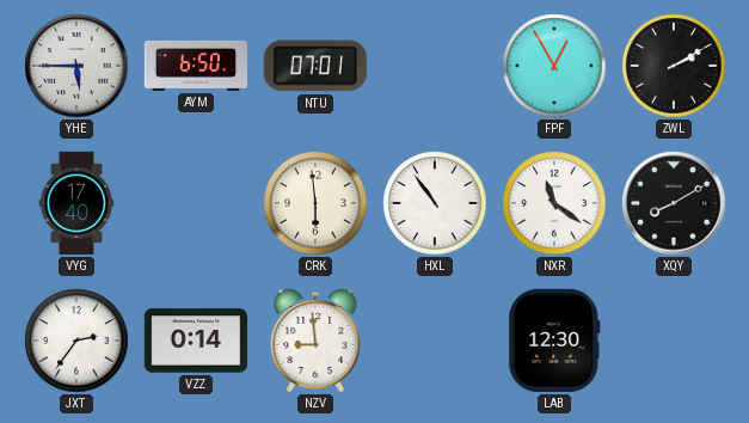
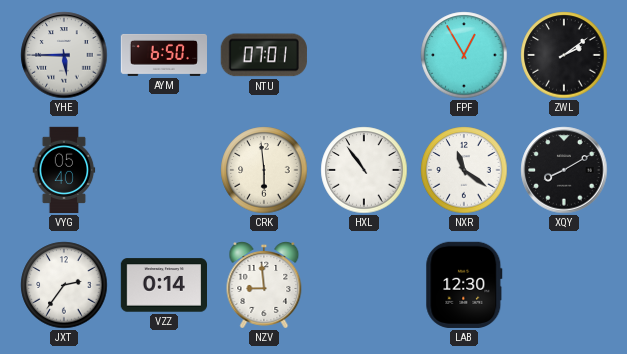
ZWL: 2:10 -> 2:09
VYG: 17:40 -> 05:40
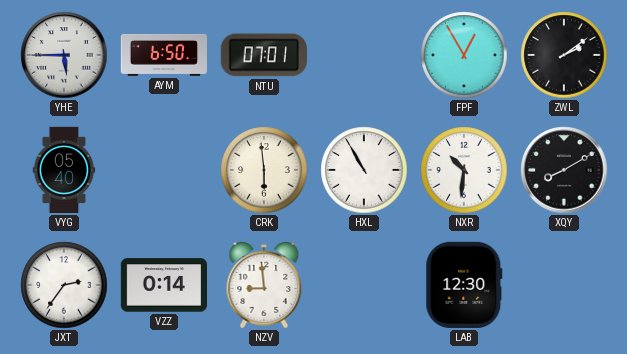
HXL: 10:54 -> 10:55
NXR: 11:21 -> 10:31
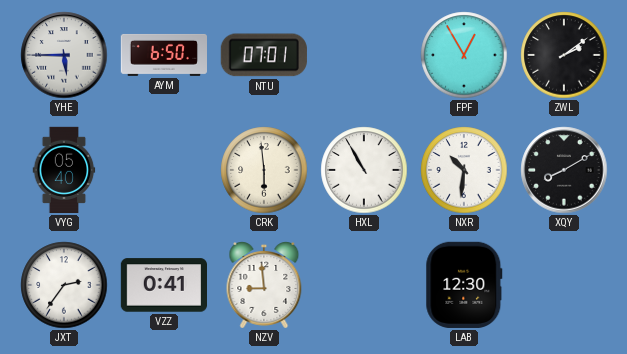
VZZ: 0:14 -> 0:41
